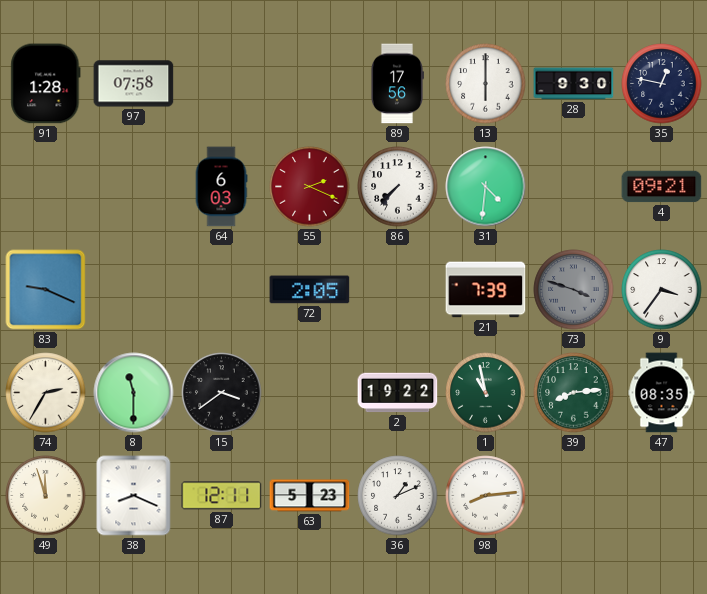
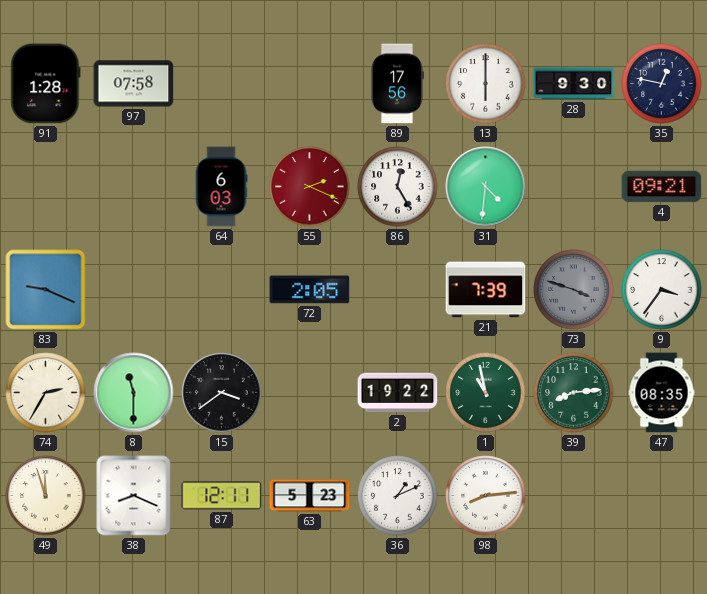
86: 7:37 -> 12:25
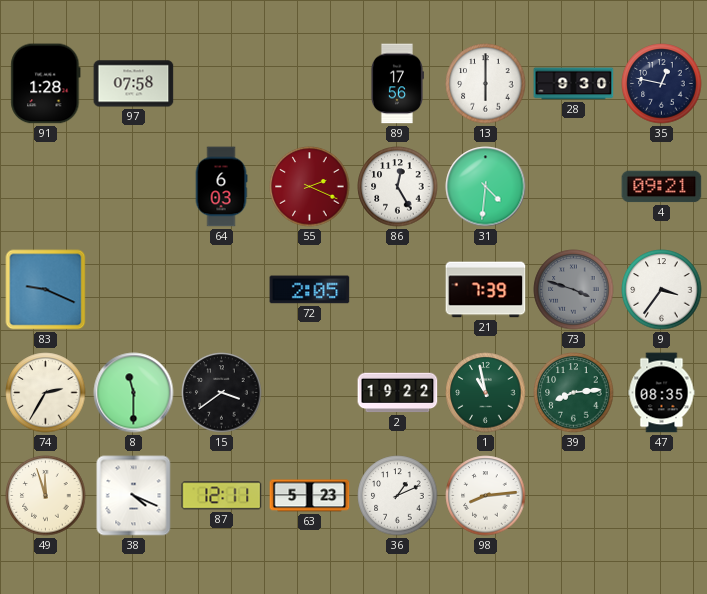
38: 8:19 -> 4:19
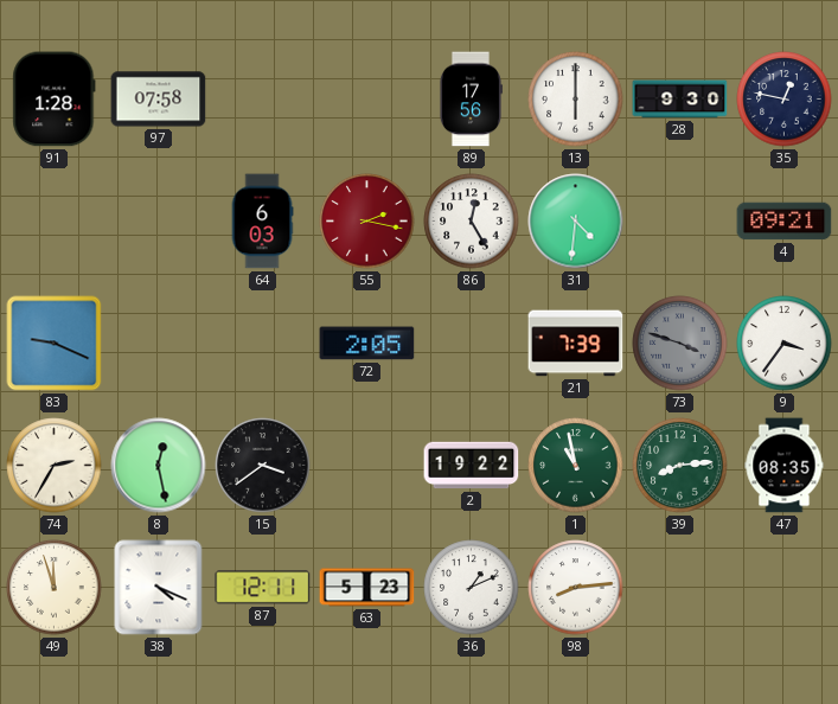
55: 2:19 -> 2:17
8: 11:30 -> 12:28
